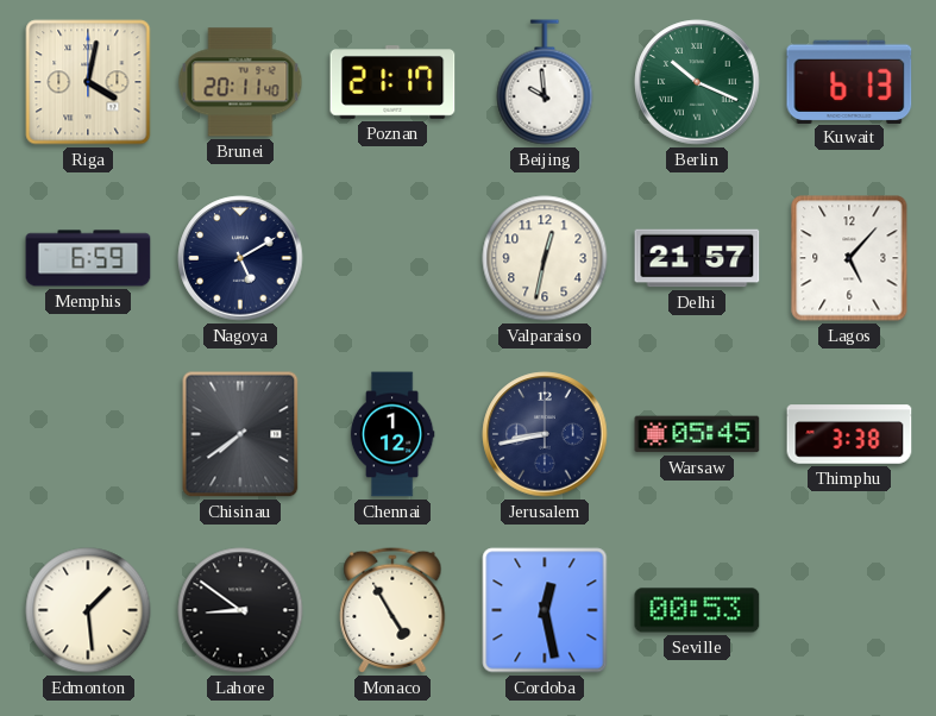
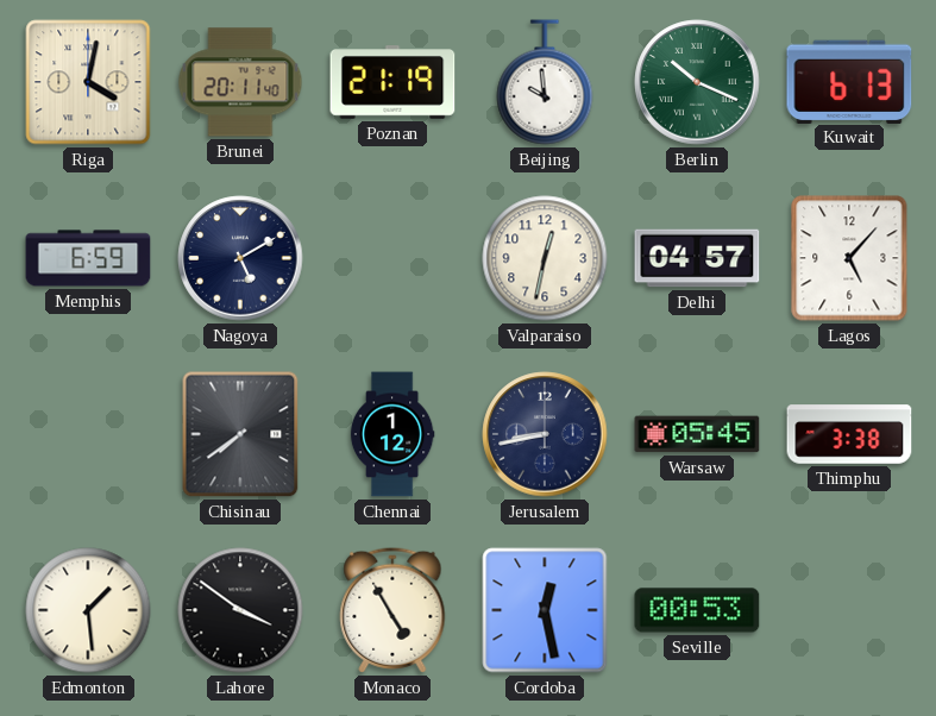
Poznan: 21:17 -> 21:19
Delhi: 21:57 -> 04:57
Lahore: 8:51 -> 3:51
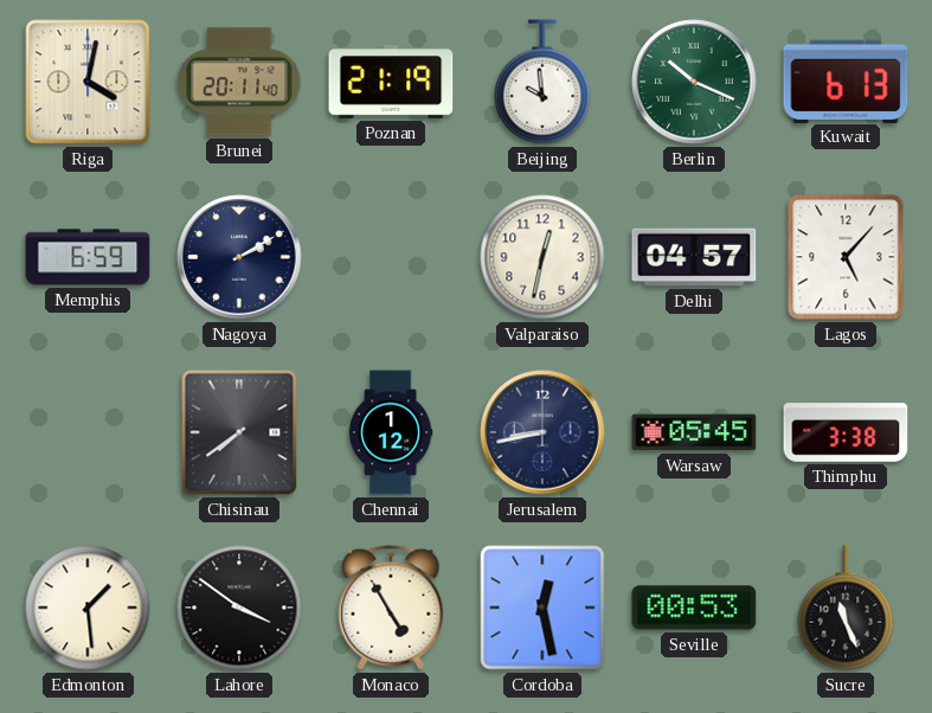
Nagoya: 5:10 -> 2:10
Sucre: none -> 11:26
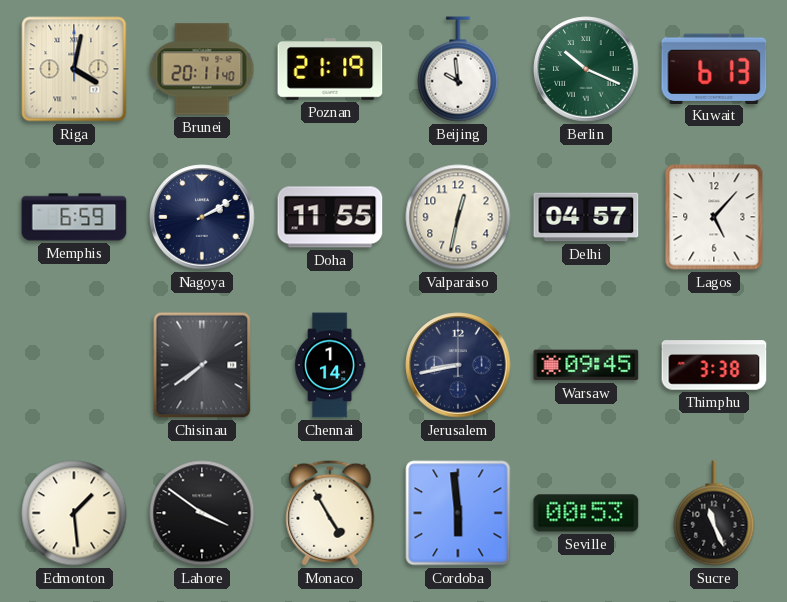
Doha: none -> 11:55
Chennai: 1:12 -> 1:14
Warsaw: 05:45 -> 09:45
Cordoba: 12:28 -> 5:59
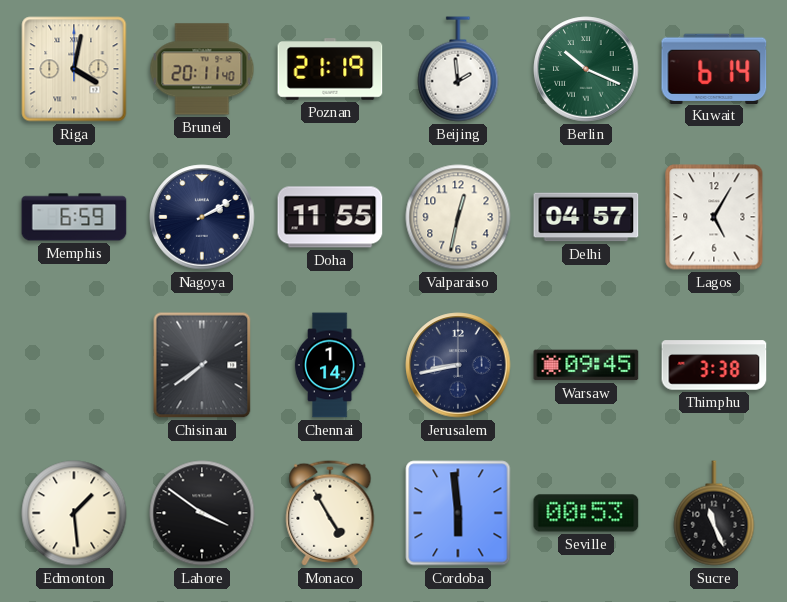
Beijing: 9:59 -> 1:59
Kuwait: 6:13 -> 6:14
Lagos: 5:07 -> 5:05
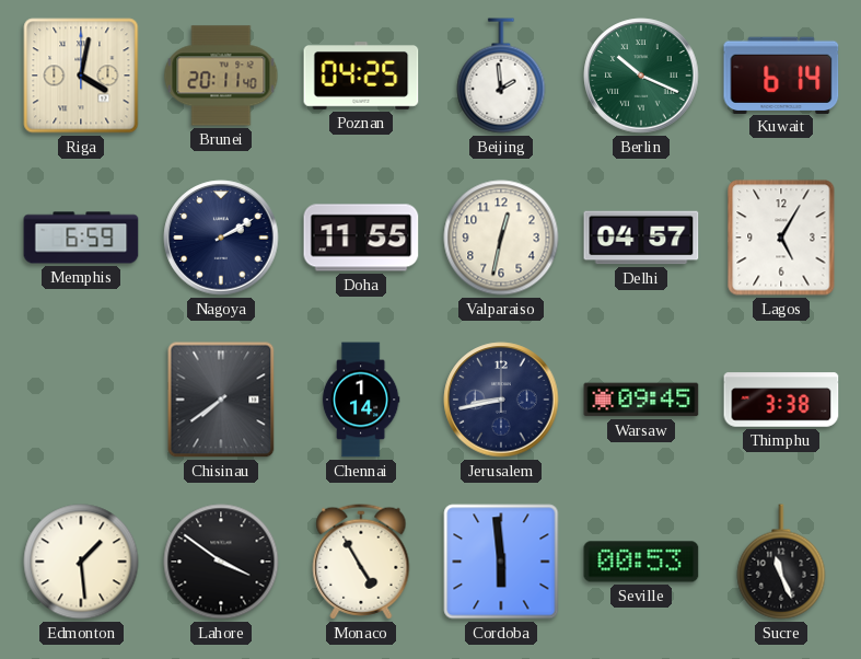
Poznan: 21:19 -> 04:25
